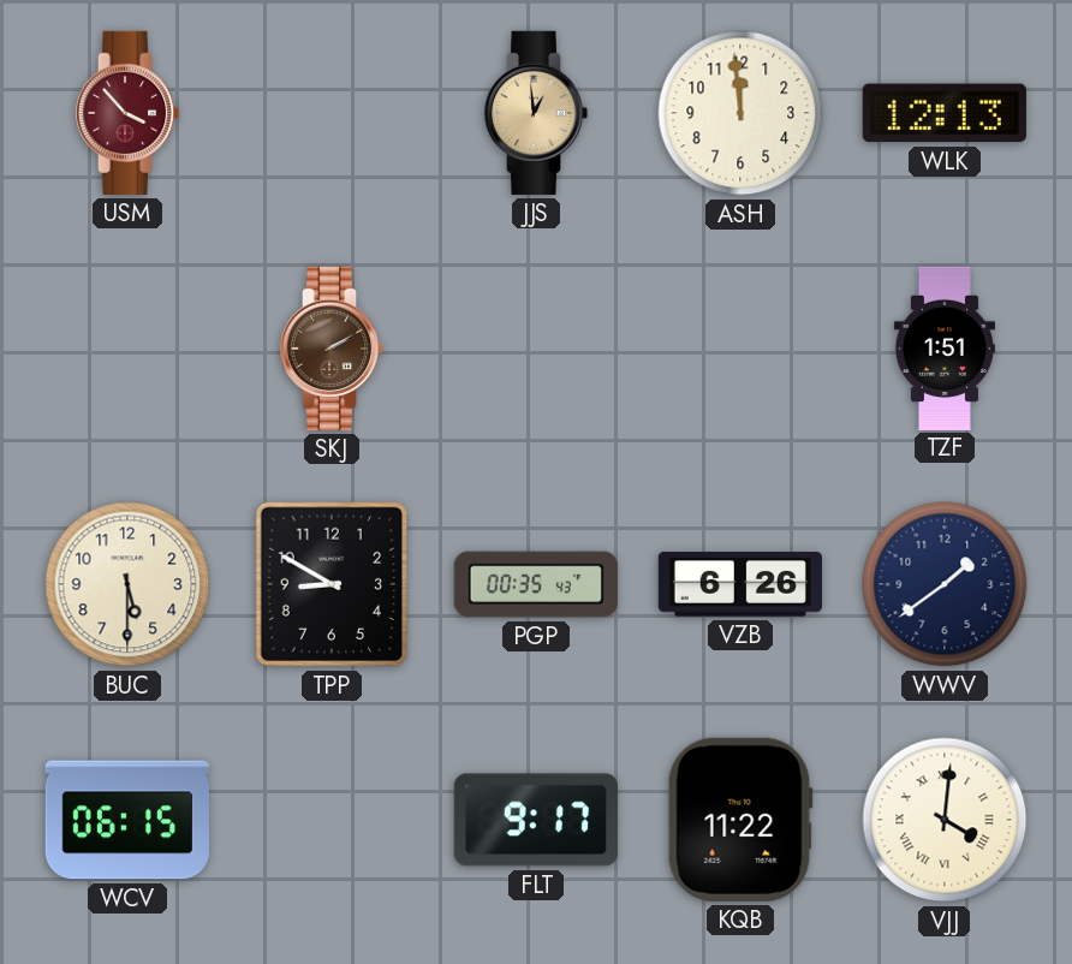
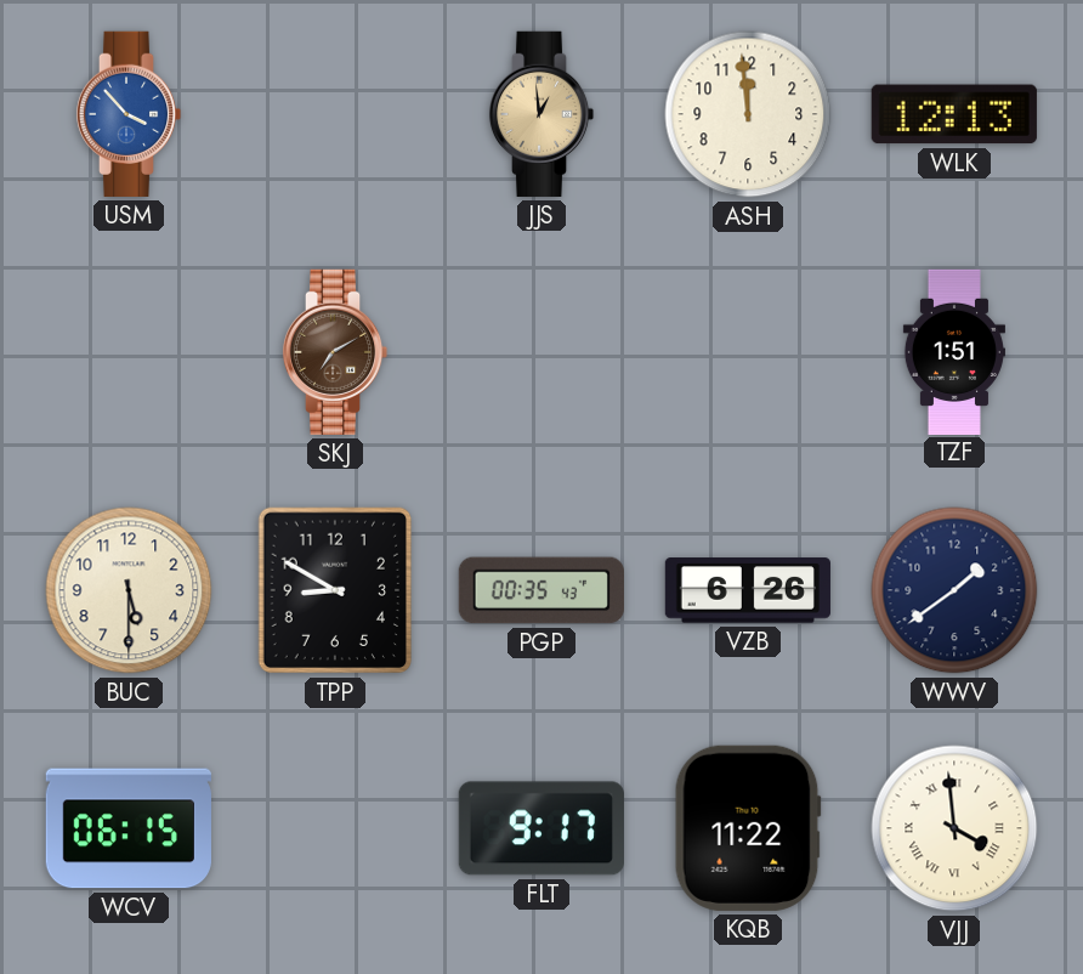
USM dial: burgundy -> blue
SKJ: 2:10 -> 7:10
VJJ: 4:01 -> 3:59
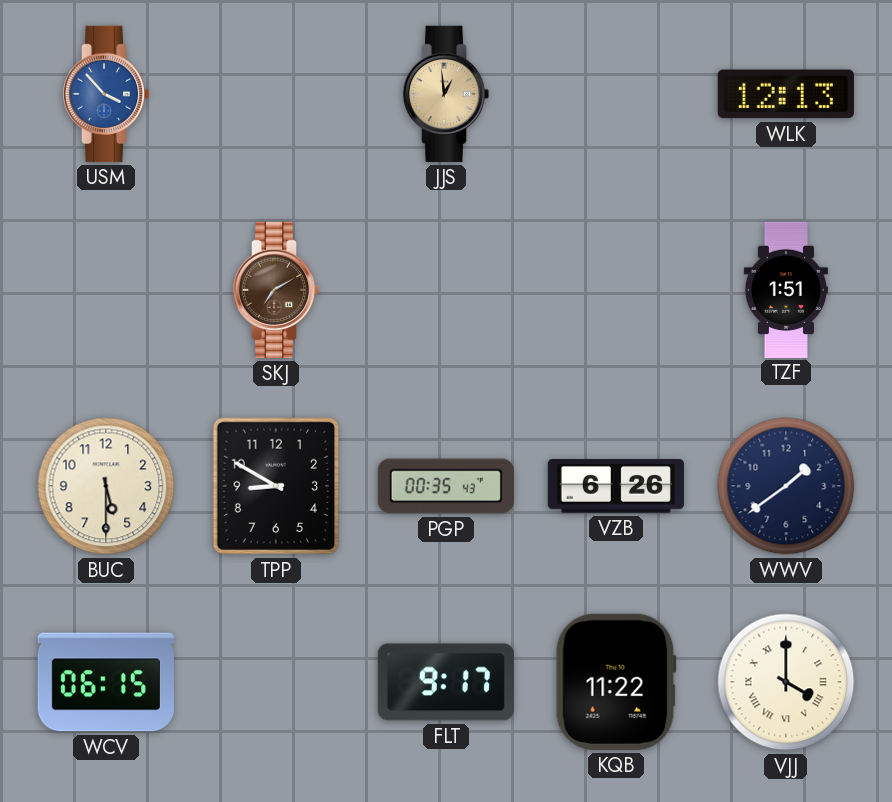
ASH: 11:59 -> none
VJJ: 3:59 -> 4:00
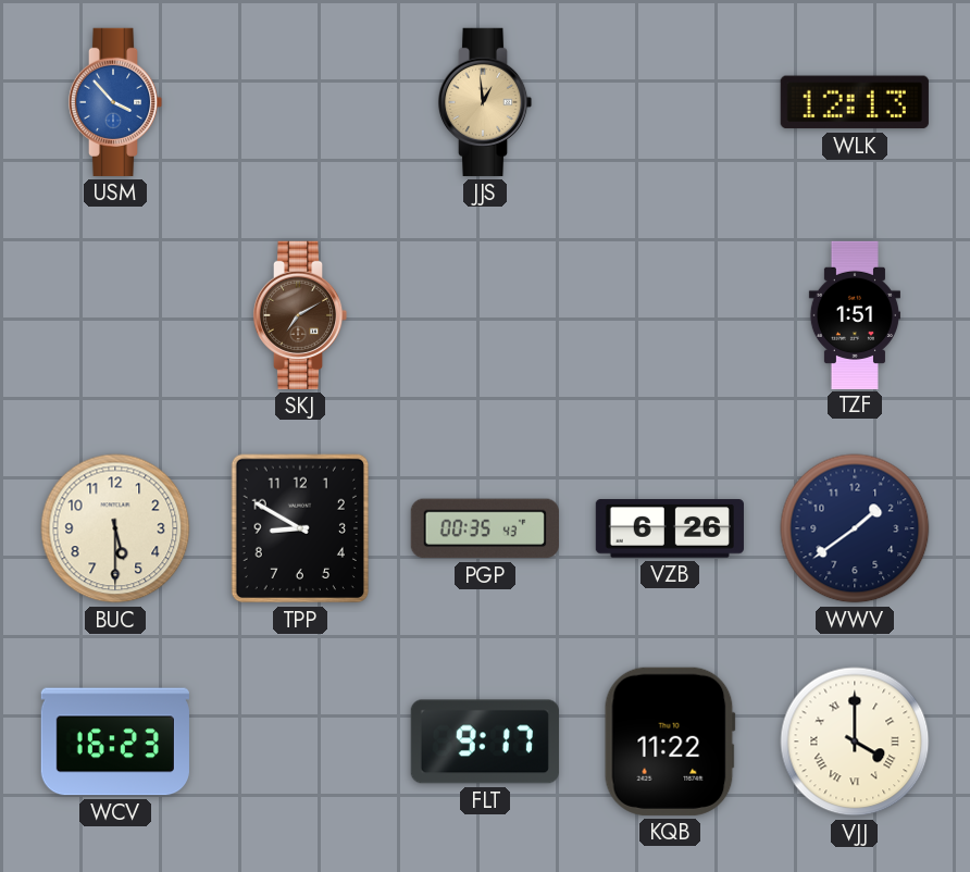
WCV: 06:15 -> 16:23
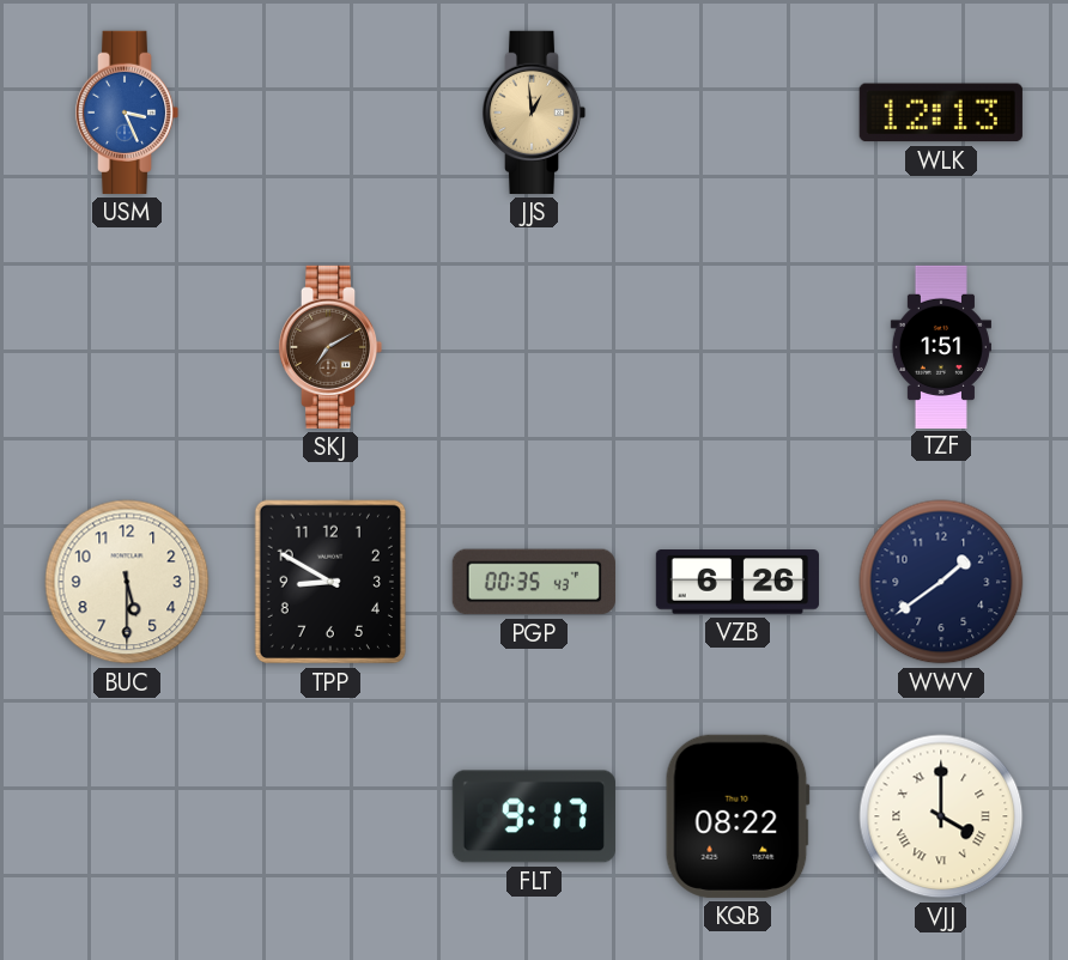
USM: 3:53 -> 3:26
WCV: 16:23 -> none
KQB: 11:22 -> 08:22
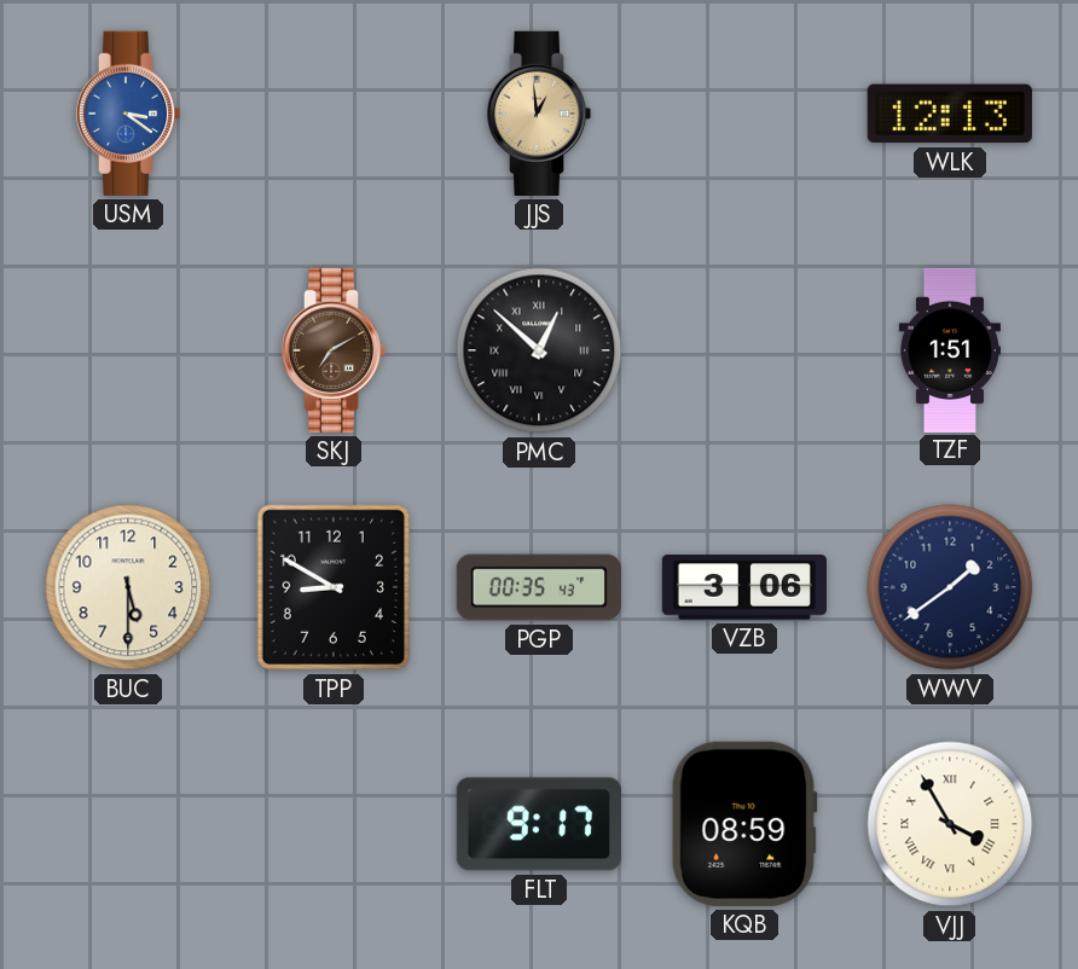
USM: 3:26 -> 3:21
PMC: none -> 12:52
VZB: 6:26 -> 3:06
KQB: 08:22 -> 08:59
VJJ: 4:00 -> 3:55
